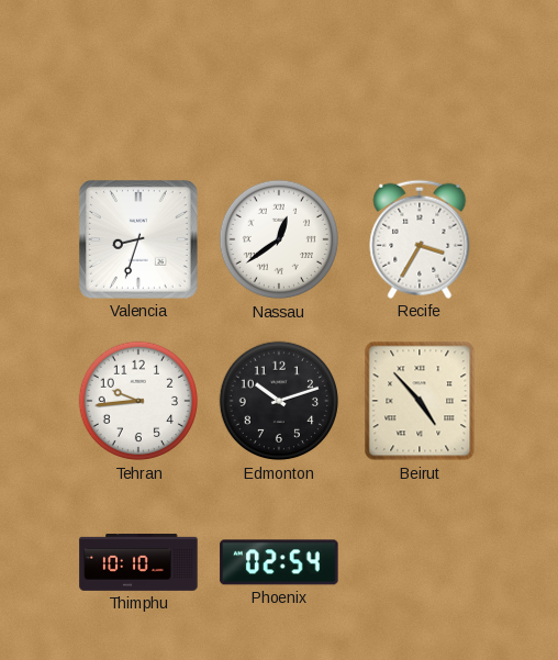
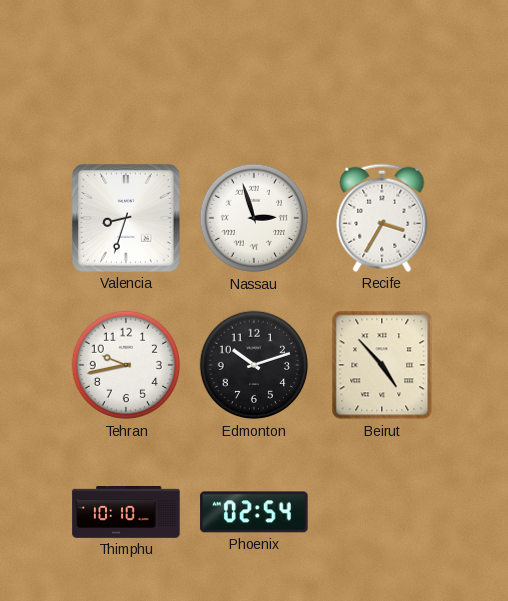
Nassau: 12:39 -> 2:57
Tehran: 9:44 -> 9:43
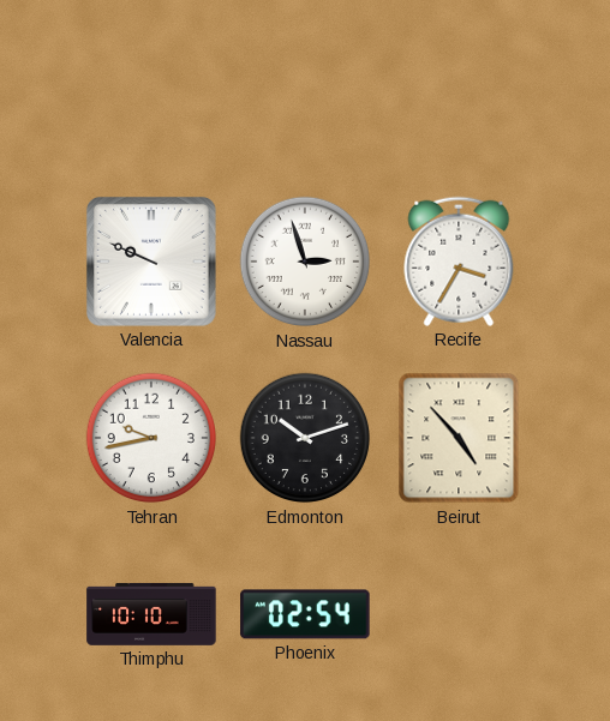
Valencia: 8:33 -> 9:49
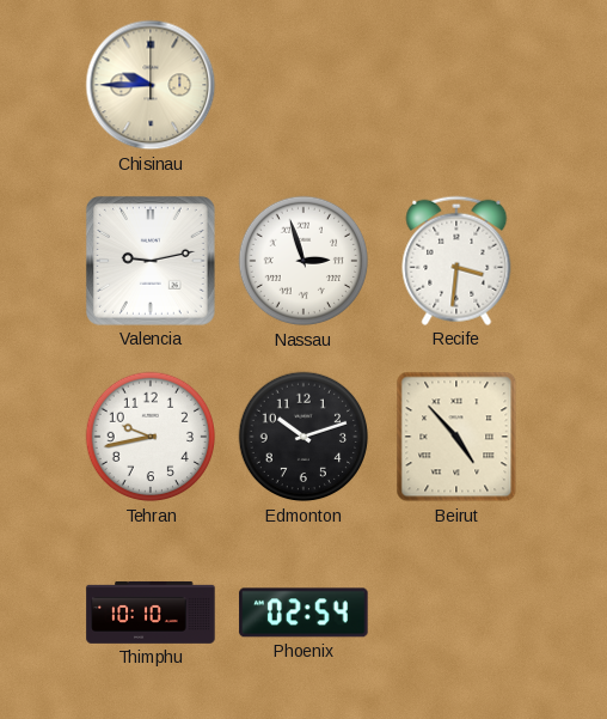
Chisinau: none -> 9:45
Valencia: 9:49 -> 9:13
Recife: 3:35 -> 3:31
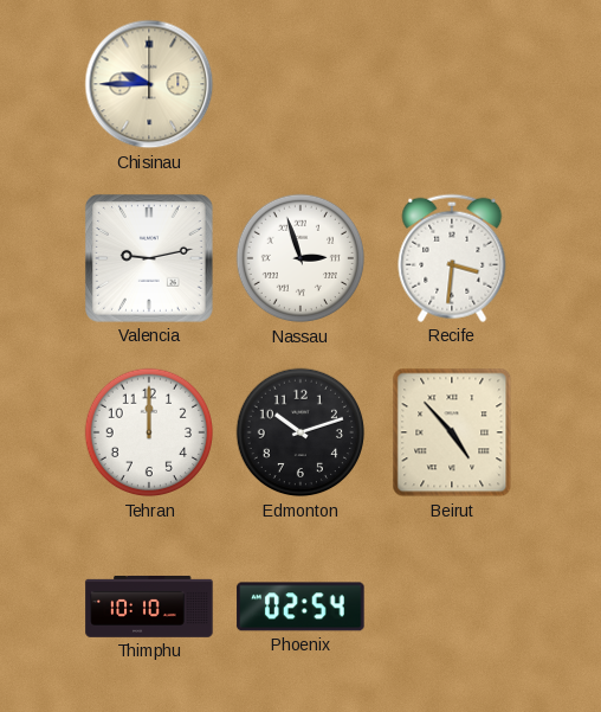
Tehran: 9:43 -> 12:00
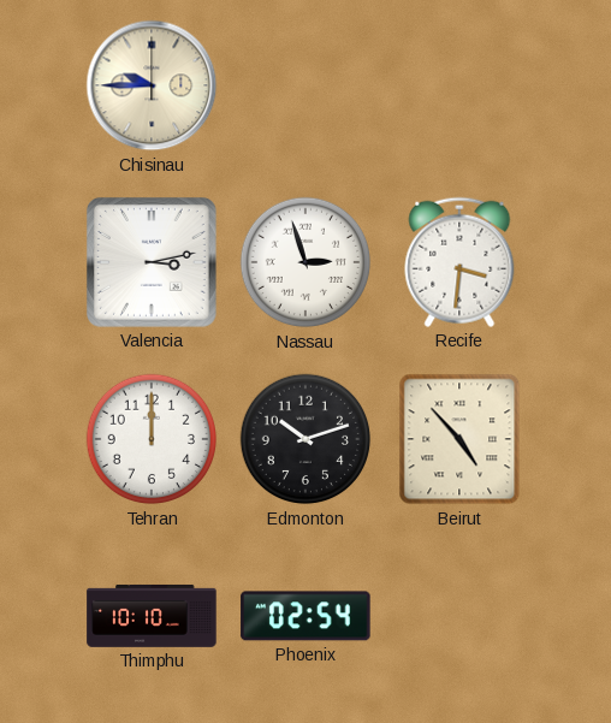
Valencia: 9:13 -> 3:13
